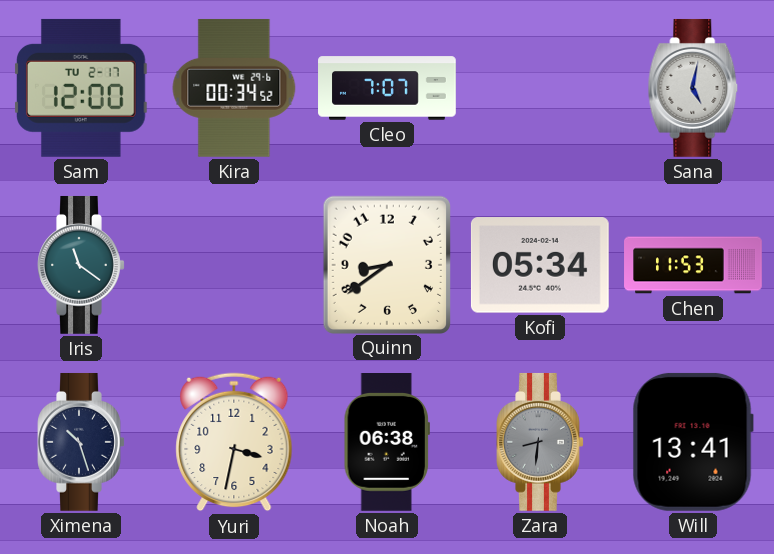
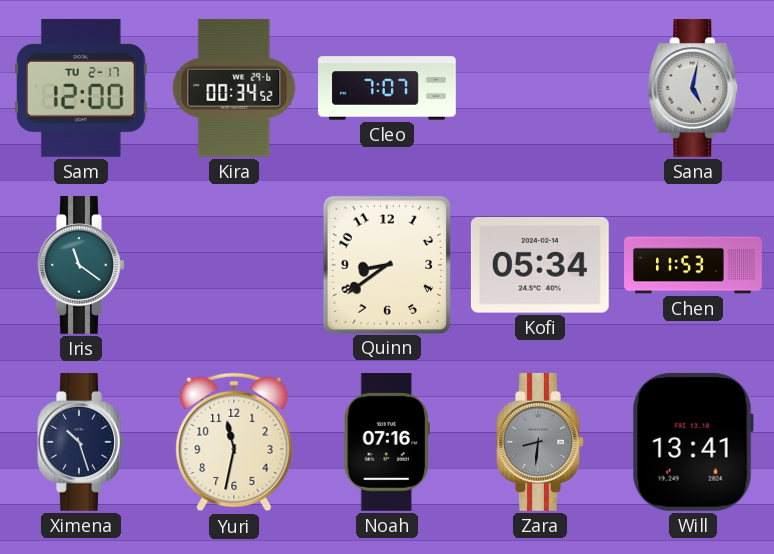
Yuri: 3:32 -> 11:32
Noah: 06:38 -> 07:16
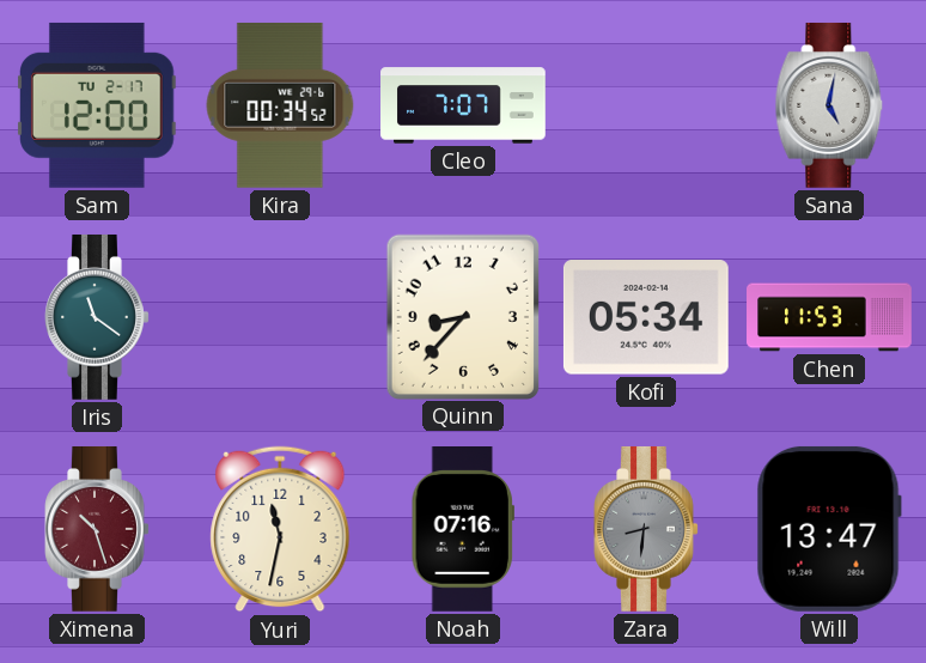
Quinn: 8:39 -> 8:37
Ximena dial: navy -> burgundy
Will: 13:41 -> 13:47
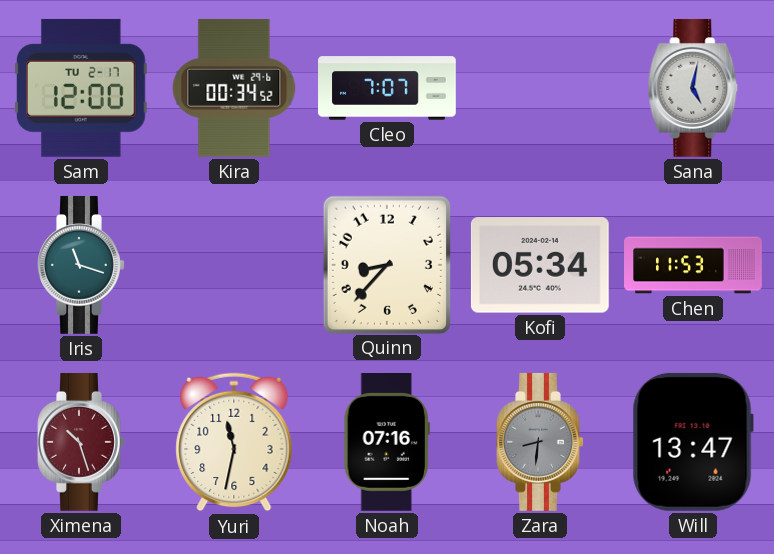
Iris: 11:21 -> 11:18
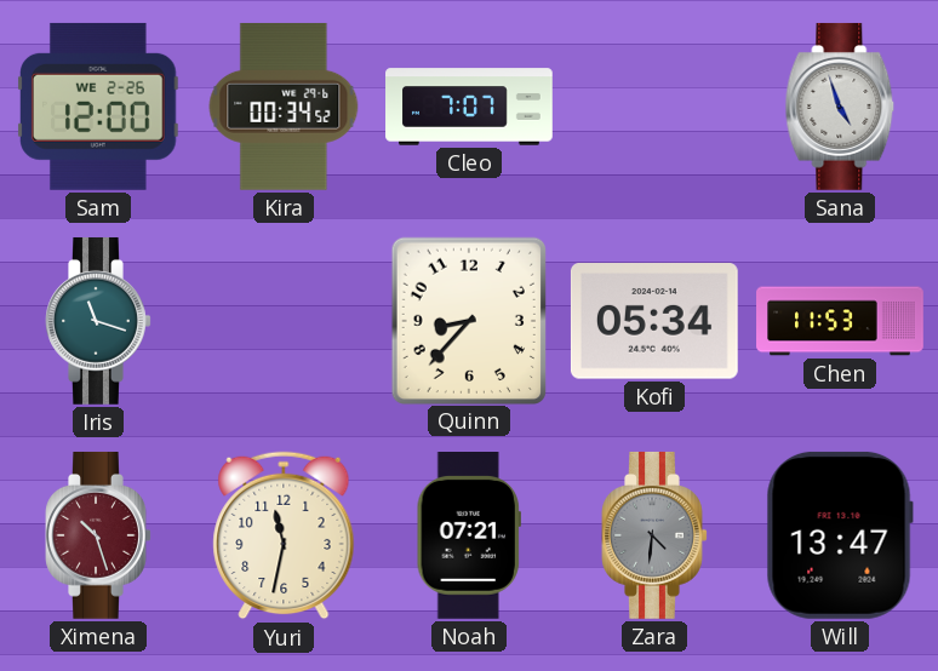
Sam date: TU 2-17 -> WE 2-26
Sana: 5:02 -> 4:57
Noah: 07:16 -> 07:21
Zara: 8:31 -> 4:31
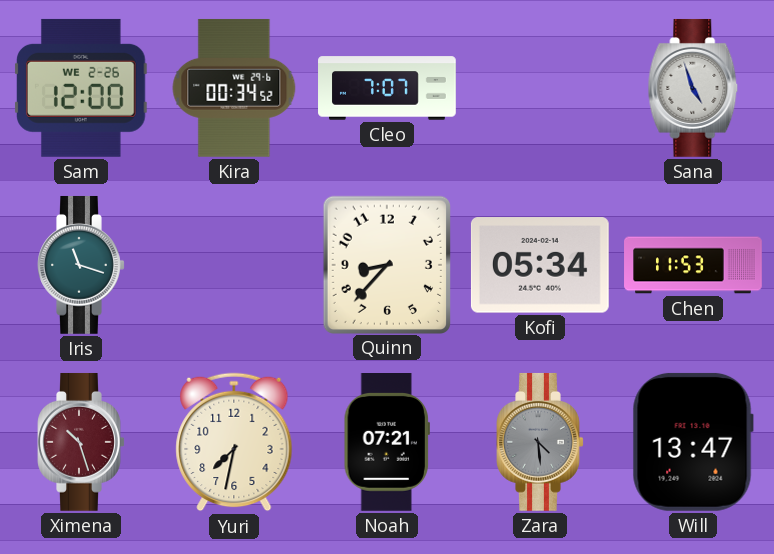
Yuri: 11:32 -> 7:32
Zara: 4:31 -> 4:29
